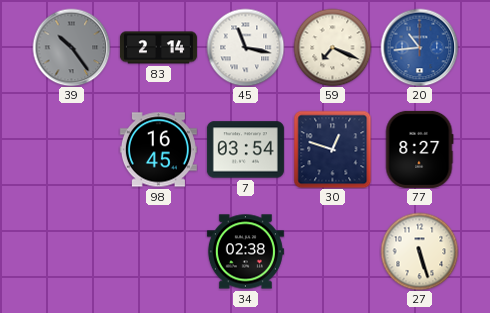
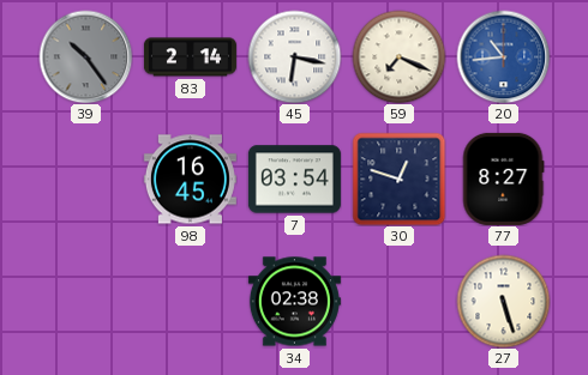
45: 11:17 -> 6:17
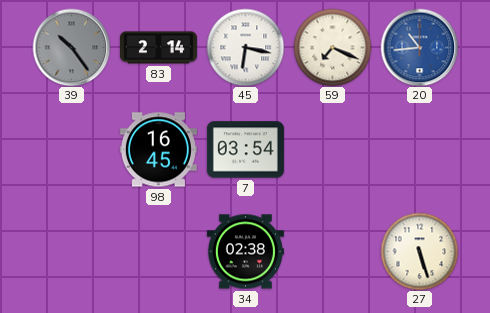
30: 12:48 -> none
77: 8:27 -> none
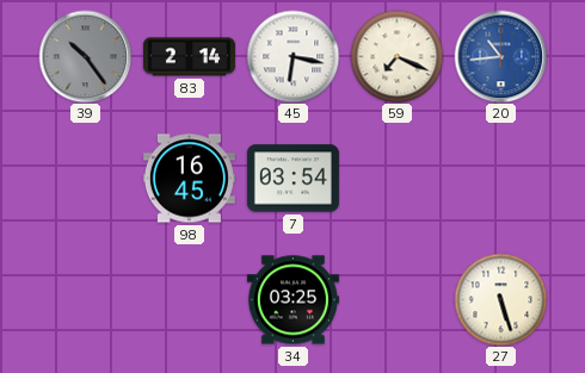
34: 02:38 -> 03:25
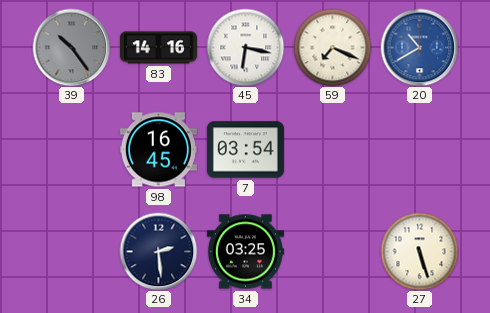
83: 2:14 -> 14:16
20: 10:44 -> 10:40
26: none -> 2:29
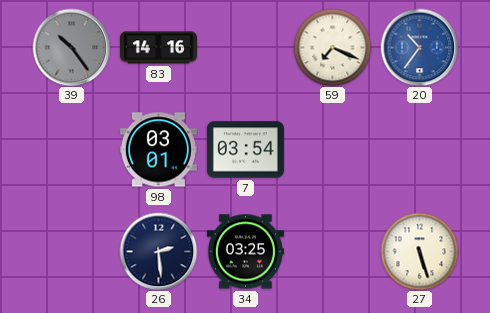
45: 6:17 -> none
20: 10:40 -> 10:36
98: 16:45 -> 03:01
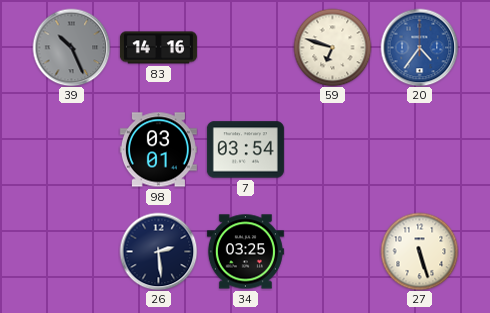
39: 10:24 -> 10:26
59: 7:19 -> 6:48
20: 10:36 -> 4:36
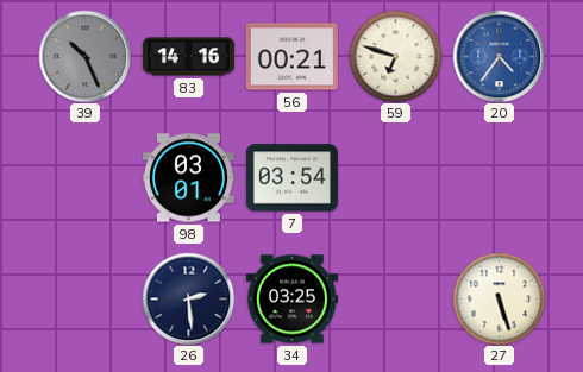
56: none -> 00:21
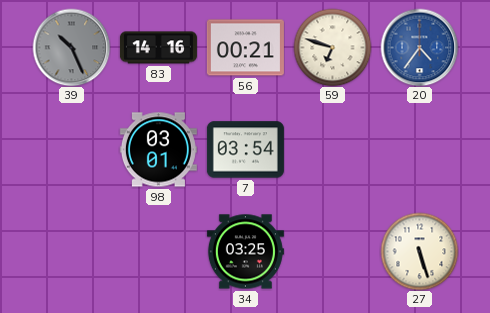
26: 2:29 -> none
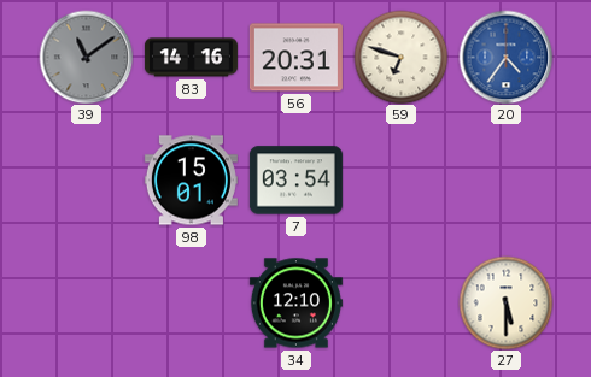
39: 10:26 -> 11:09
56: 00:21 -> 20:31
98: 03:01 -> 15:01
34: 03:25 -> 12:10
27: 5:27 -> 5:30
